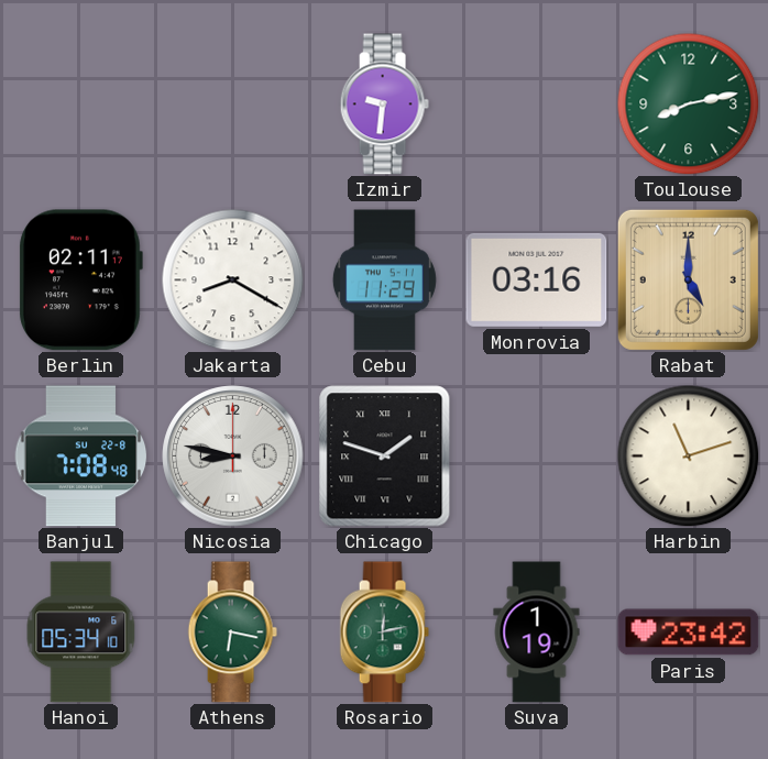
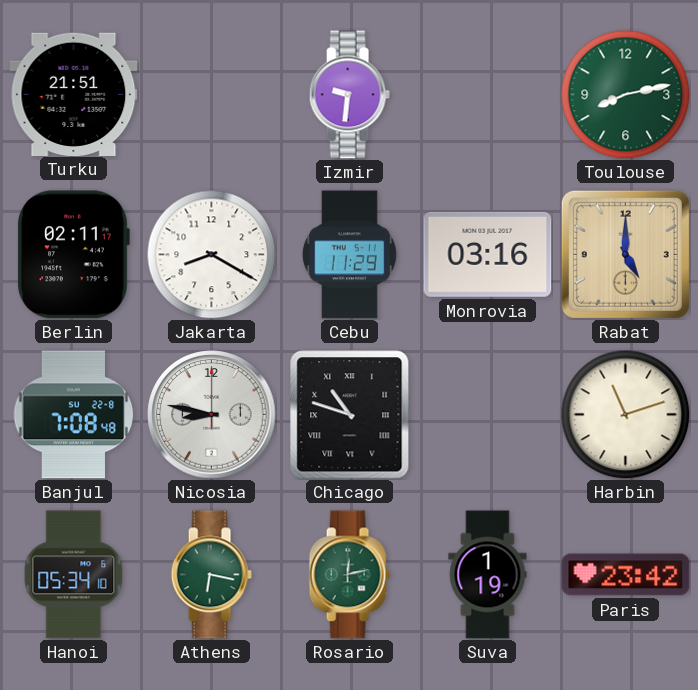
Turku: none -> 21:51
Chicago: 1:48 -> 10:48
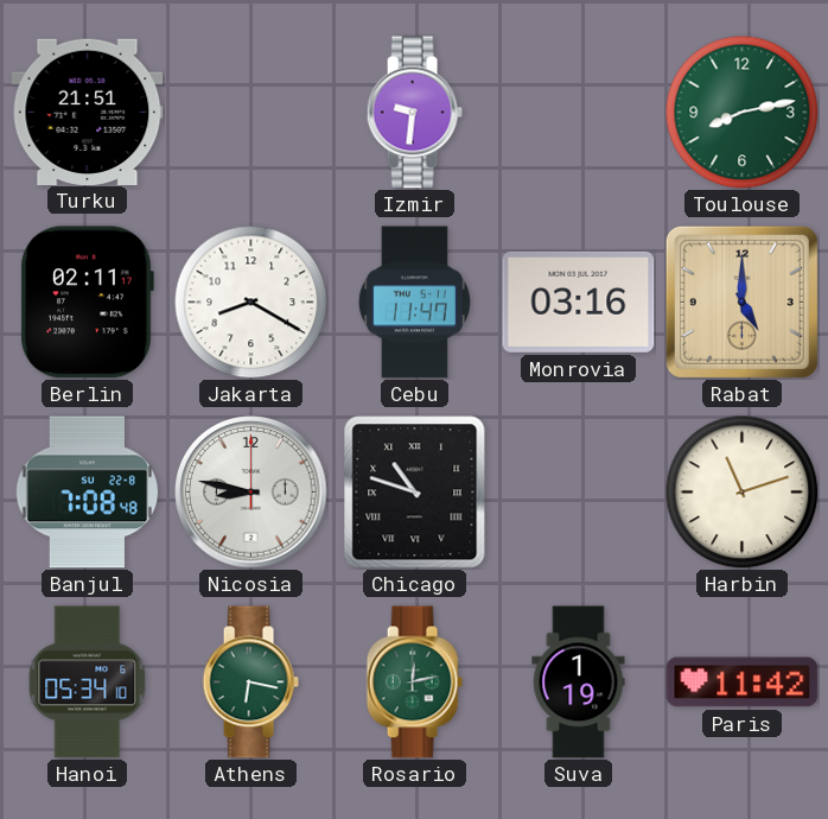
Cebu: 11:29 -> 11:47
Paris: 23:42 -> 11:42
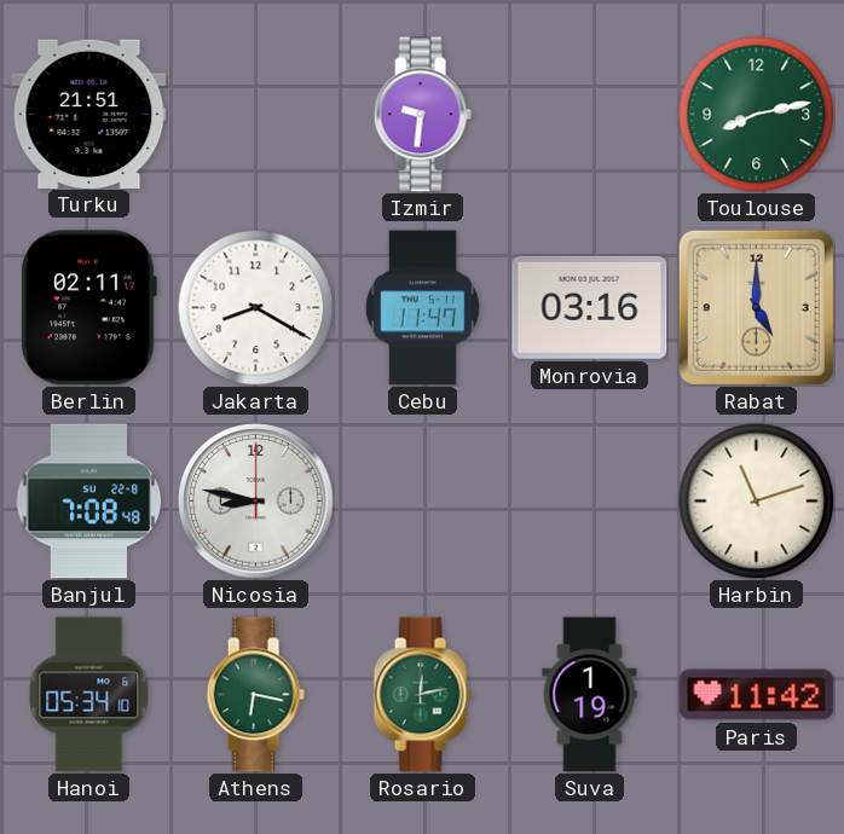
Chicago: 10:48 -> none
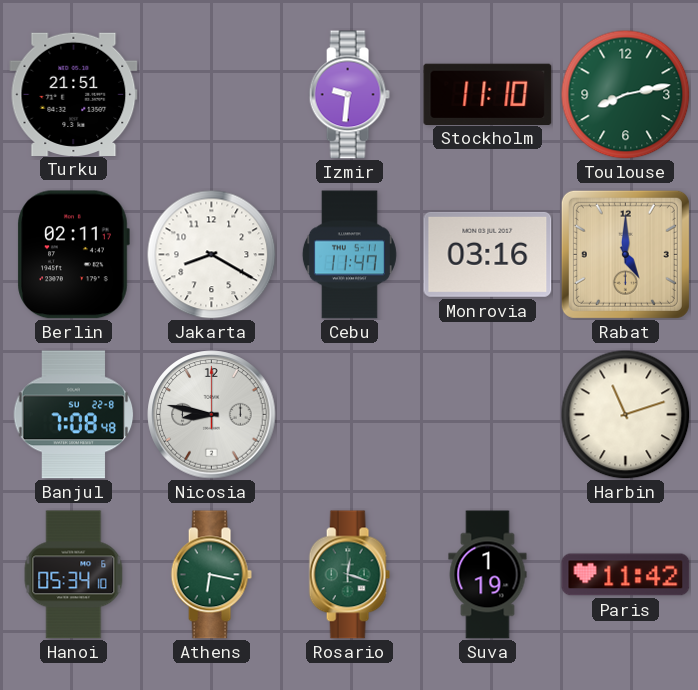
Stockholm: none -> 11:10
Rosario: 12:13 -> 12:18
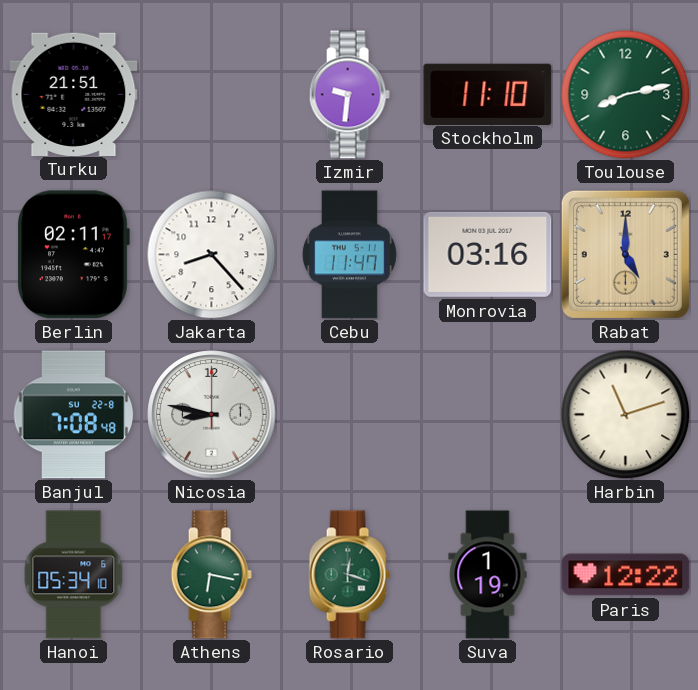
Jakarta: 8:20 -> 8:23
Paris: 11:42 -> 12:22
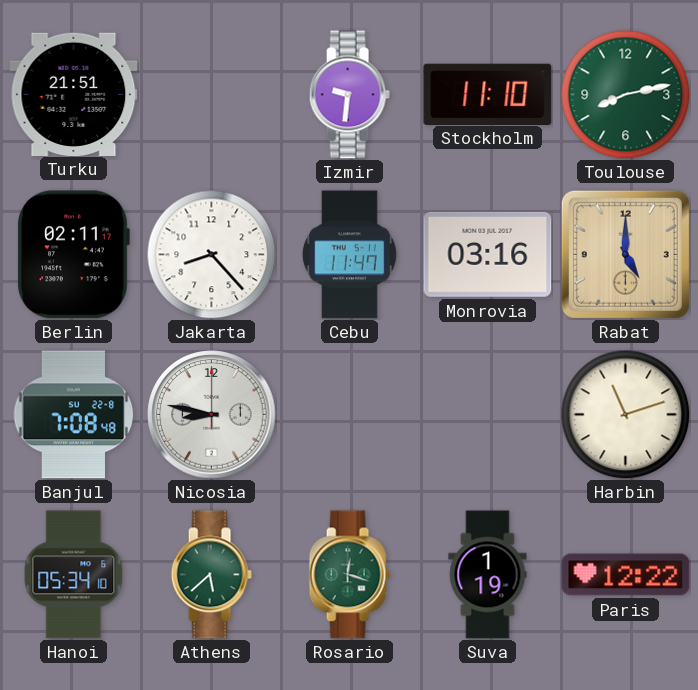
Athens: 6:17 -> 5:38
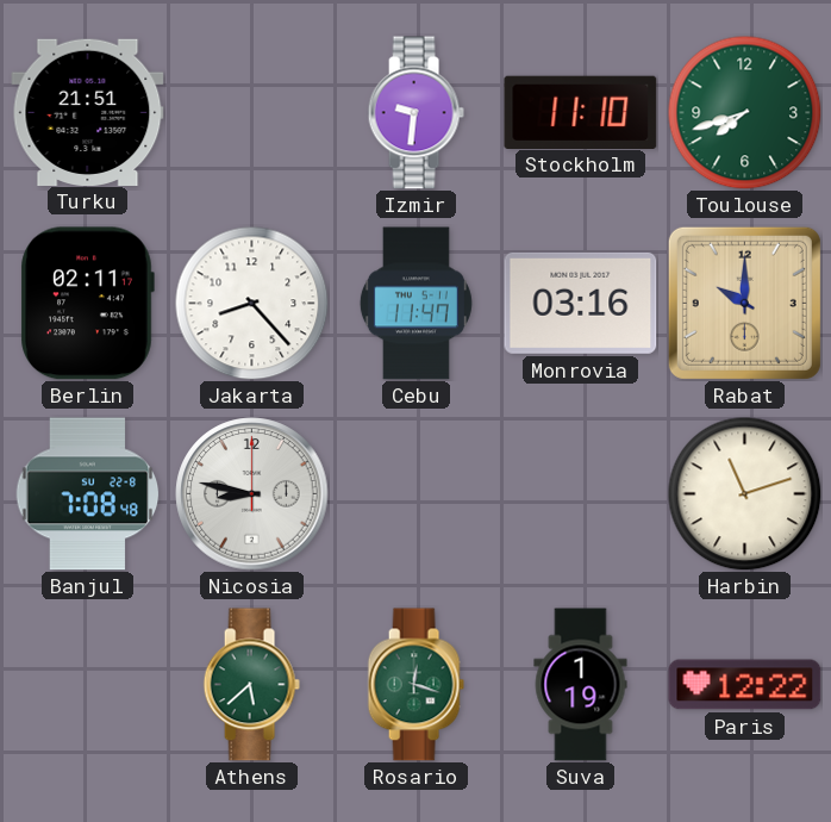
Toulouse: 8:13 -> 7:42
Rabat: 5:00 -> 10:00
Hanoi: 05:34 -> none
